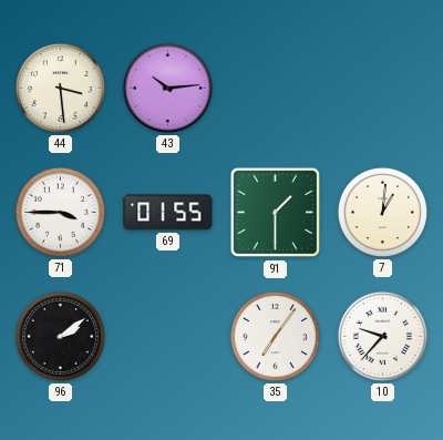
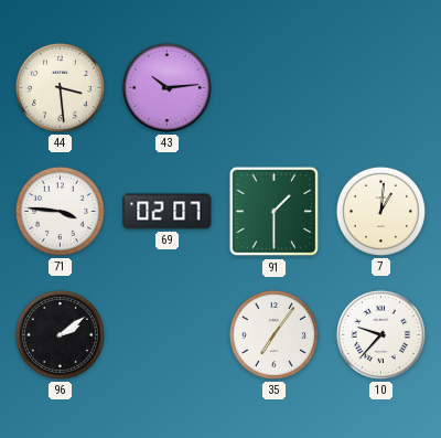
71: 3:45 -> 3:46
69: 01:55 -> 02:07
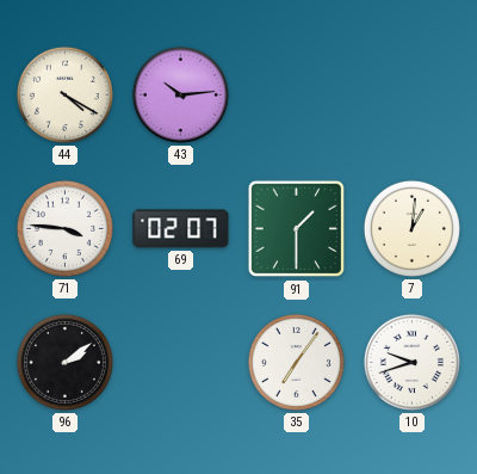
44: 3:29 -> 4:20
10: 9:37 -> 9:42
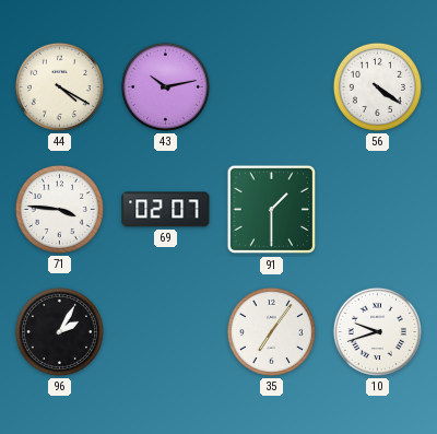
43: 10:14 -> 10:13
56: none -> 4:21
7: 1:01 -> none
96: 2:09 -> 2:05
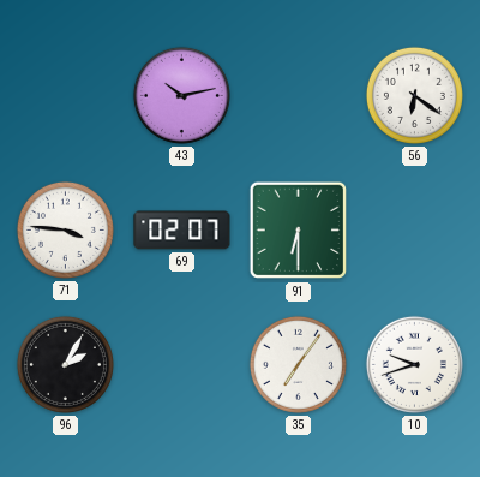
44: 4:20 -> none
56: 4:21 -> 6:21
91: 1:30 -> 6:30
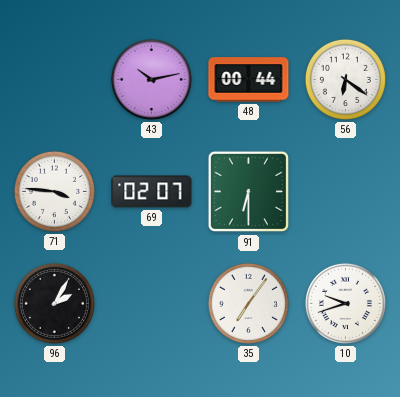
48: none -> 00:44
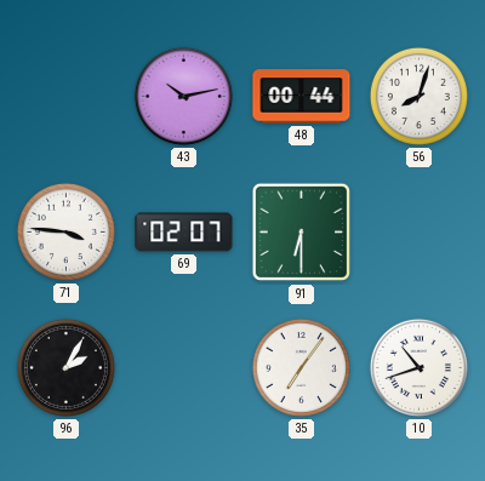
56: 6:21 -> 8:03
10: 9:42 -> 10:42
